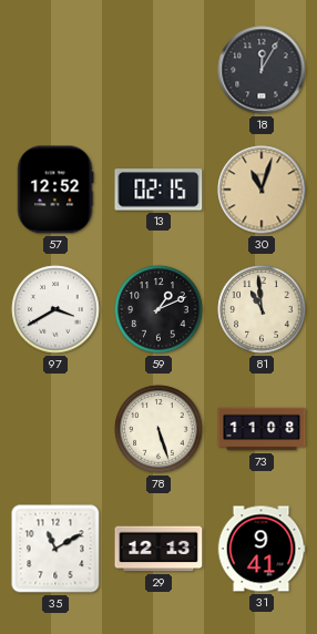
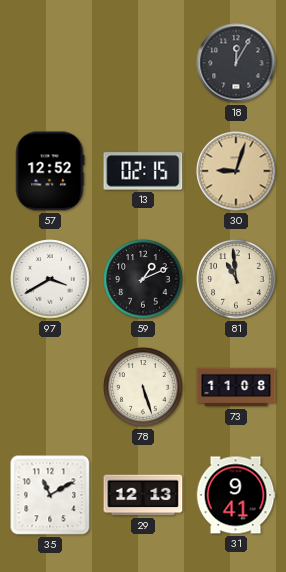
30: 11:03 -> 9:03
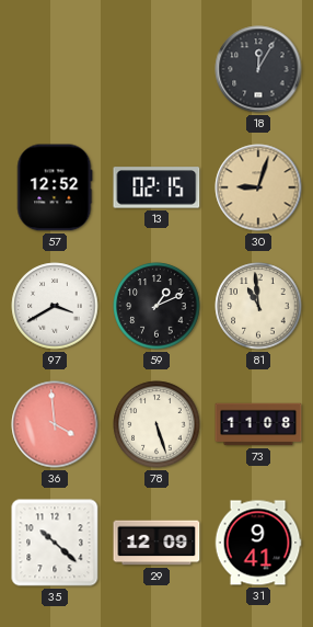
36: none -> 3:59
35: 11:10 -> 10:22
29: 12:13 -> 12:09
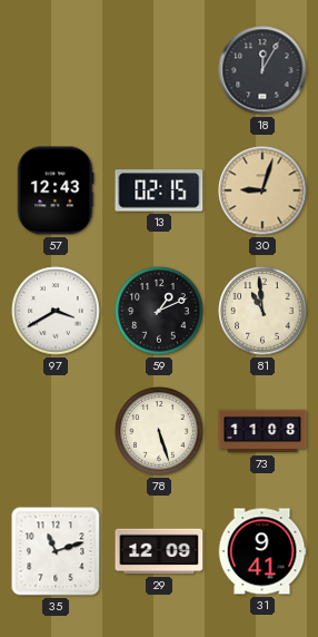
57: 12:52 -> 12:43
36: 3:59 -> none
35: 10:22 -> 11:12
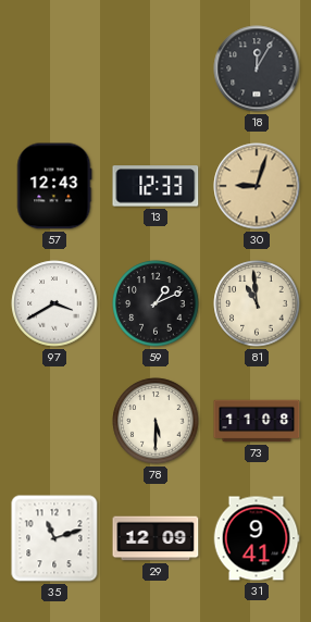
13: 02:15 -> 12:33
78: 5:27 -> 5:30
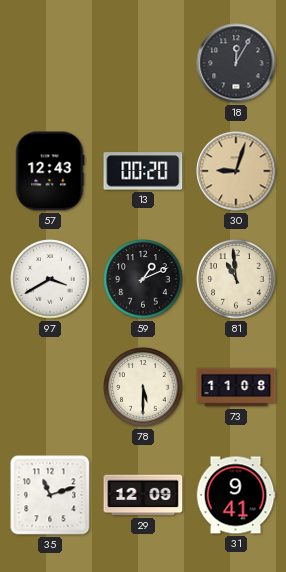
13: 12:33 -> 00:20
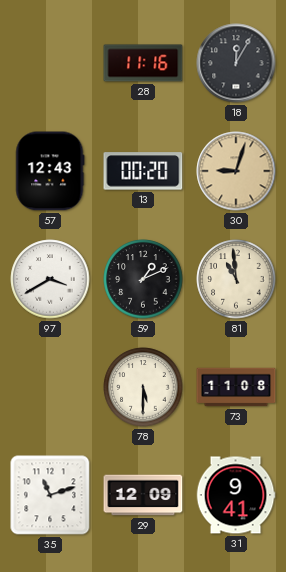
28: none -> 11:16
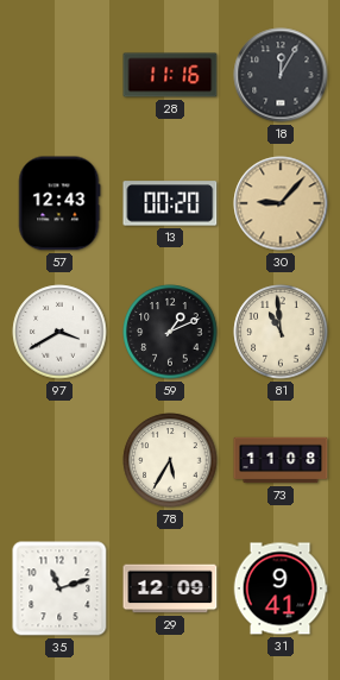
30: 9:03 -> 9:07
78: 5:30 -> 5:35
